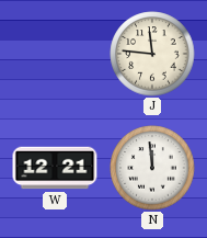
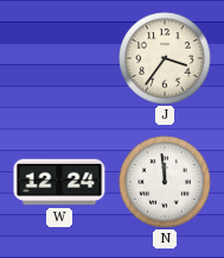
J: 11:46 -> 3:36
W: 12:21 -> 12:24
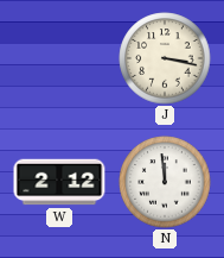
J: 3:36 -> 3:17
W: 12:24 -> 2:12
